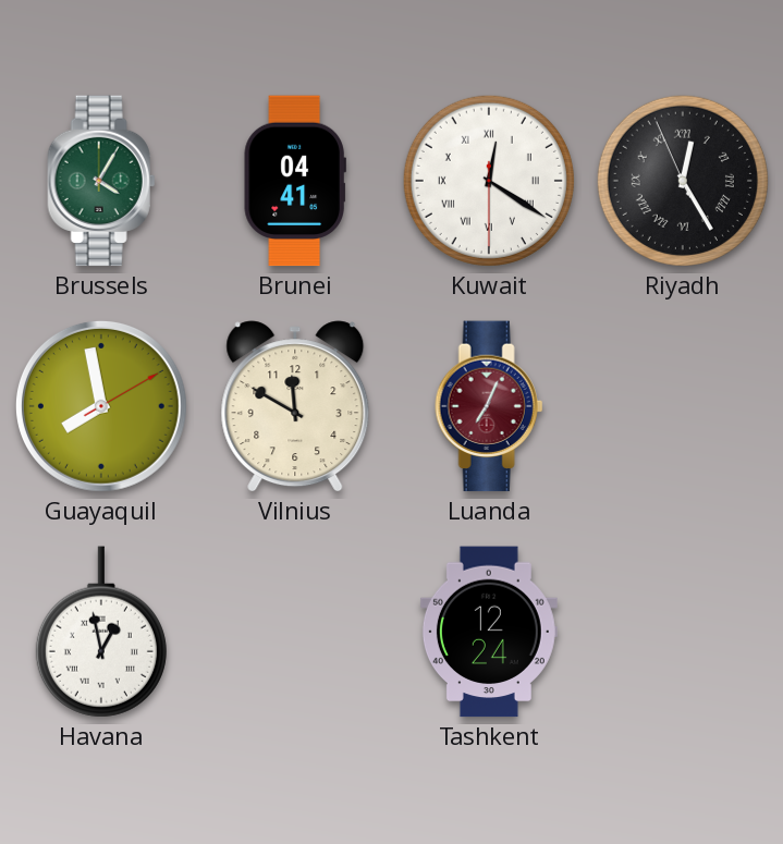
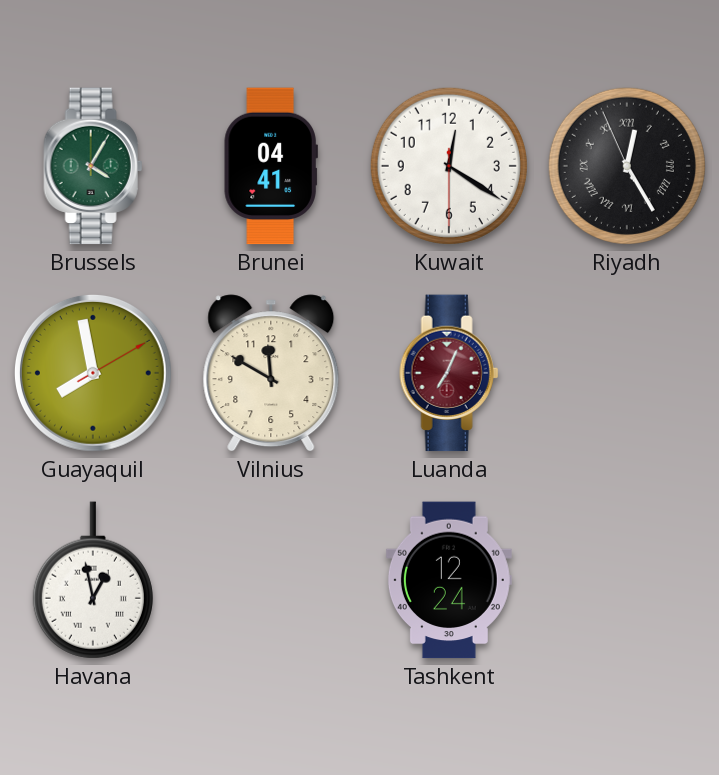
Kuwait numerals: Roman -> Arabic
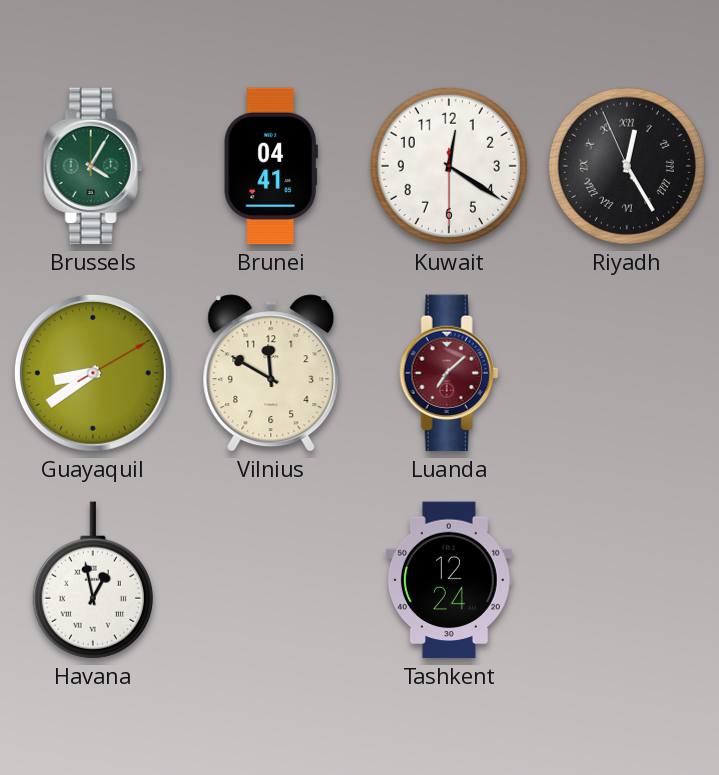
Guayaquil: 7:58 -> 8:39
Luanda: 7:04 -> 7:08
